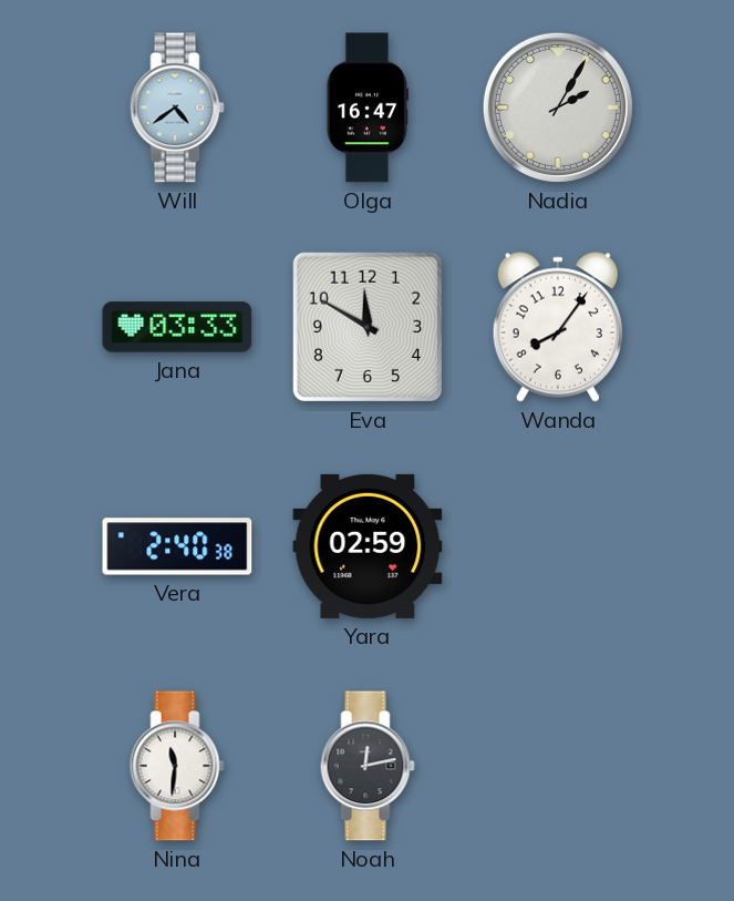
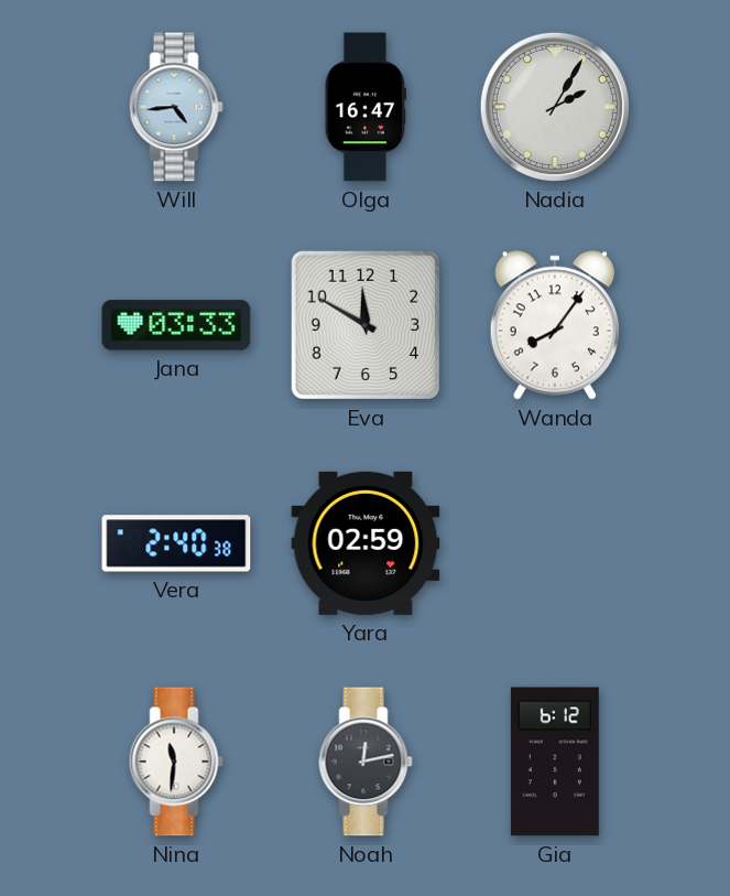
Will: 4:39 -> 4:44
Gia: none -> 6:12
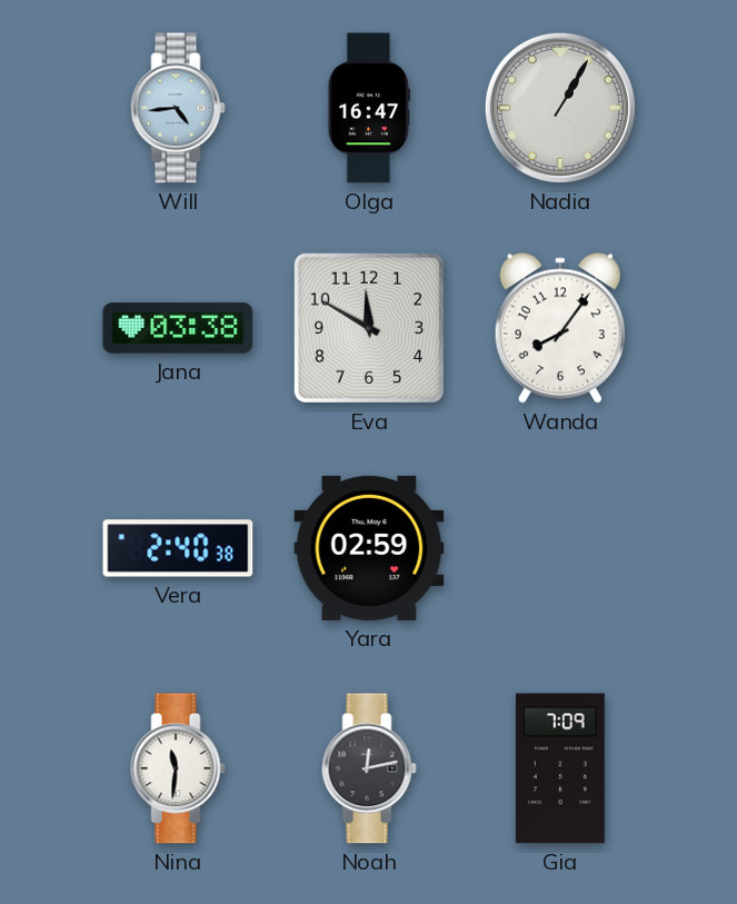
Nadia: 2:05 -> 1:05
Jana: 03:33 -> 03:38
Gia: 6:12 -> 7:09
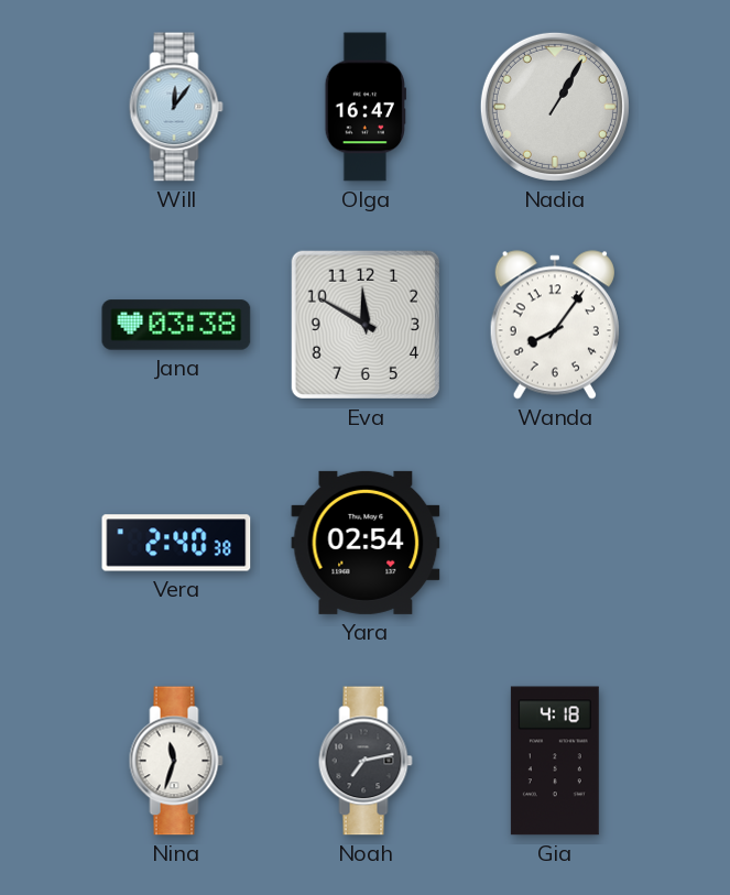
Will: 4:44 -> 12:06
Yara: 02:59 -> 02:54
Nina: 11:31 -> 11:33
Noah: 12:13 -> 7:13
Gia: 7:09 -> 4:18
